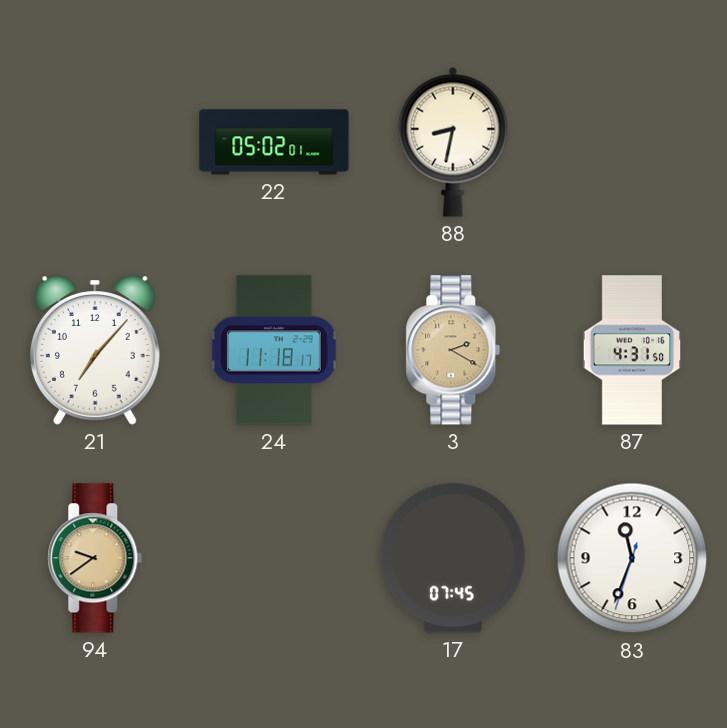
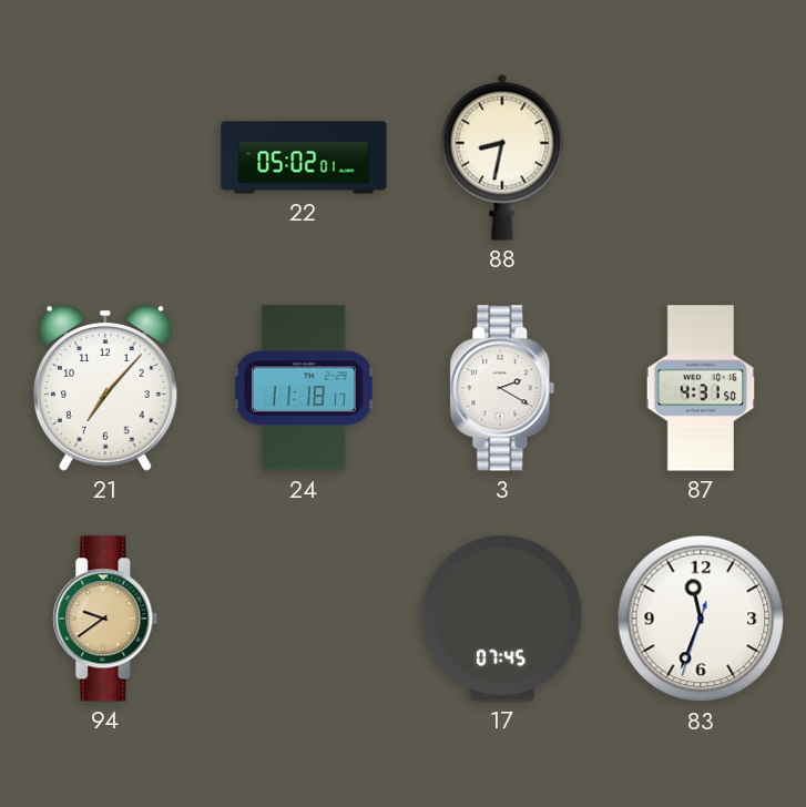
3 dial: champagne -> white
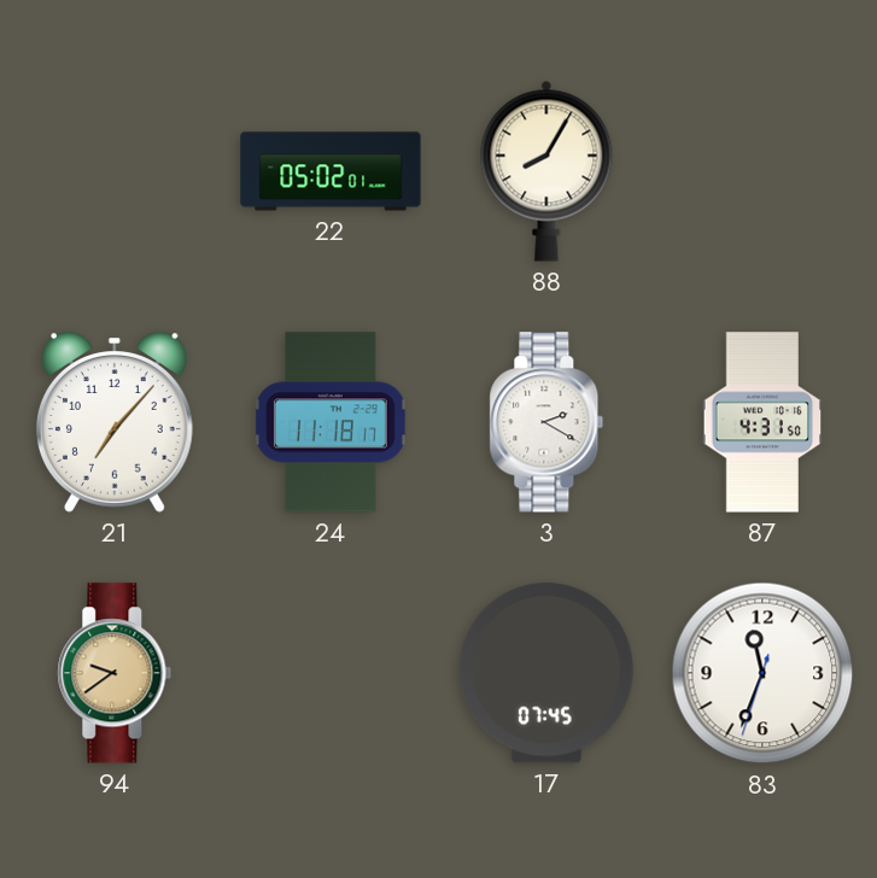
88: 8:32 -> 8:05
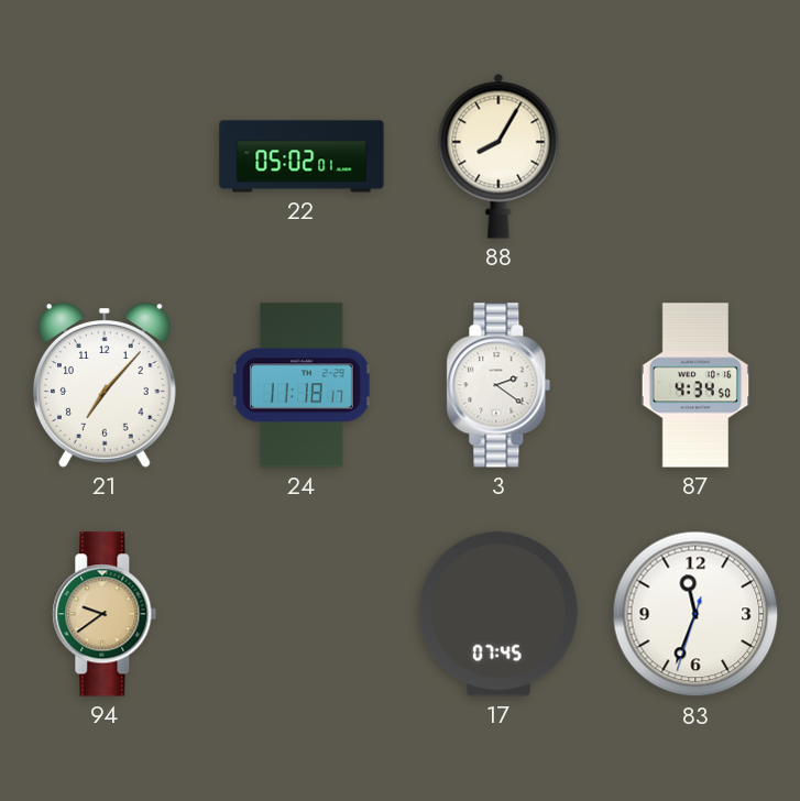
3: 2:20 -> 2:21
87: 4:31 -> 4:34
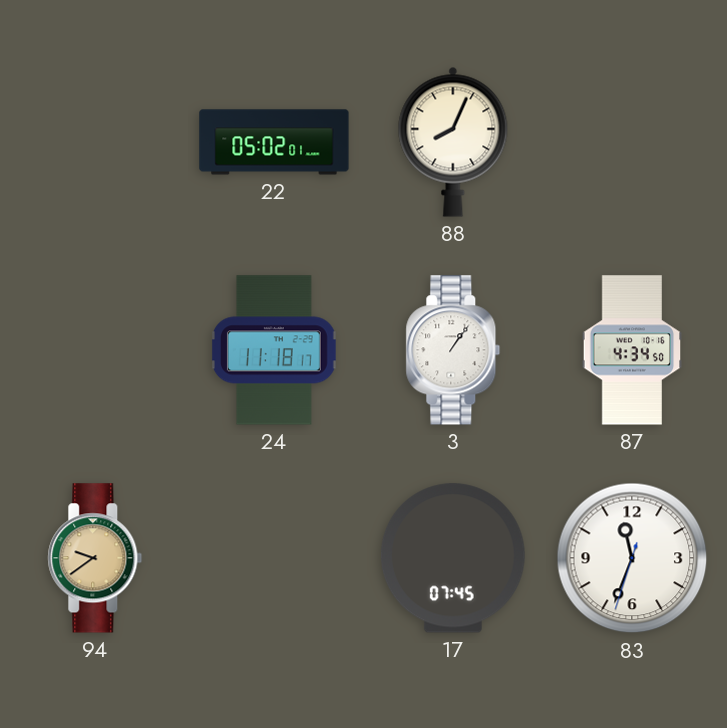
88: 8:05 -> 8:04
21: 7:07 -> none
3: 2:21 -> 1:06
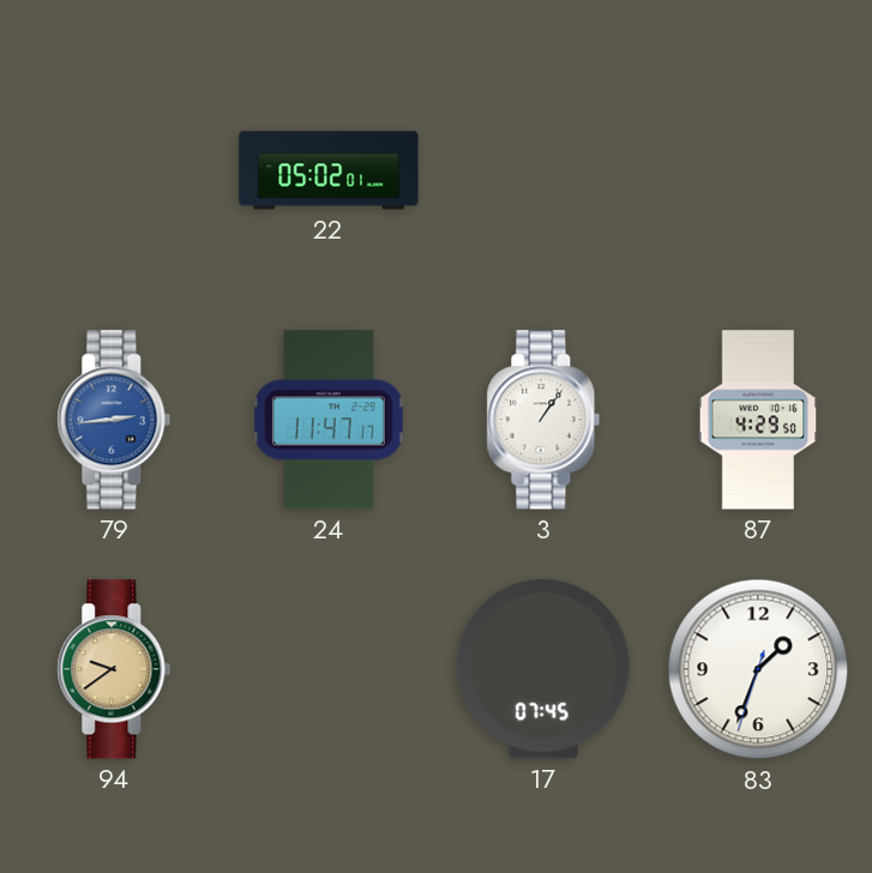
88: 8:04 -> none
79: none -> 2:44
24: 11:18 -> 11:47
87: 4:34 -> 4:29
83: 11:33 -> 1:33
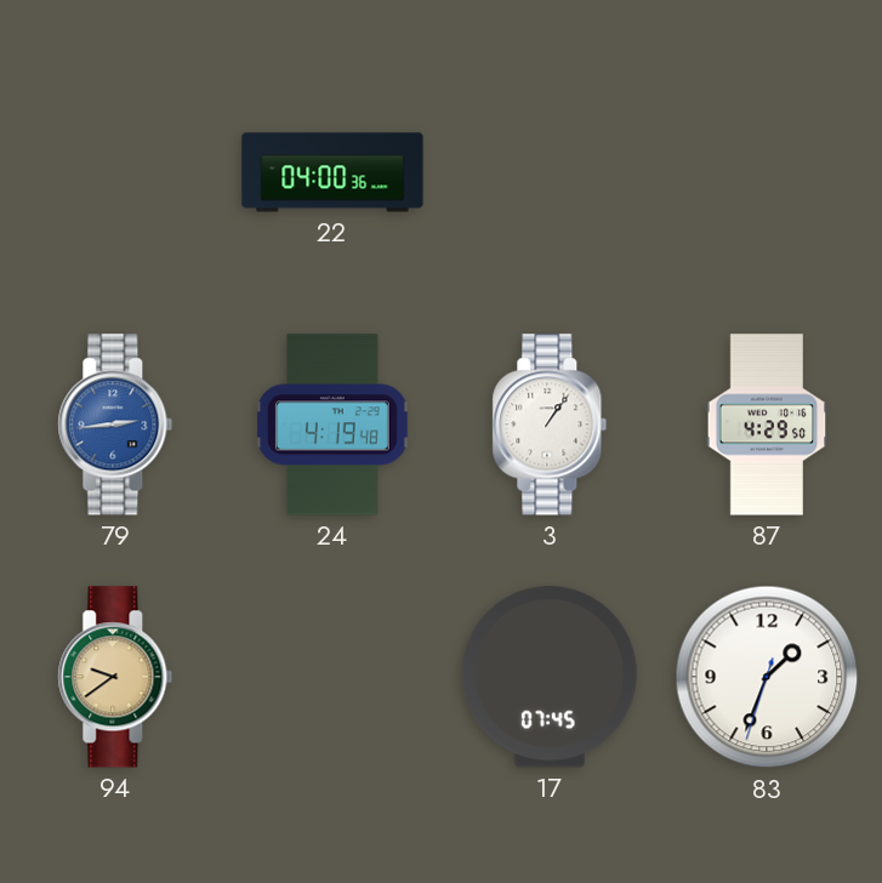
22: 05:02 -> 04:00
24: 11:47 -> 4:19
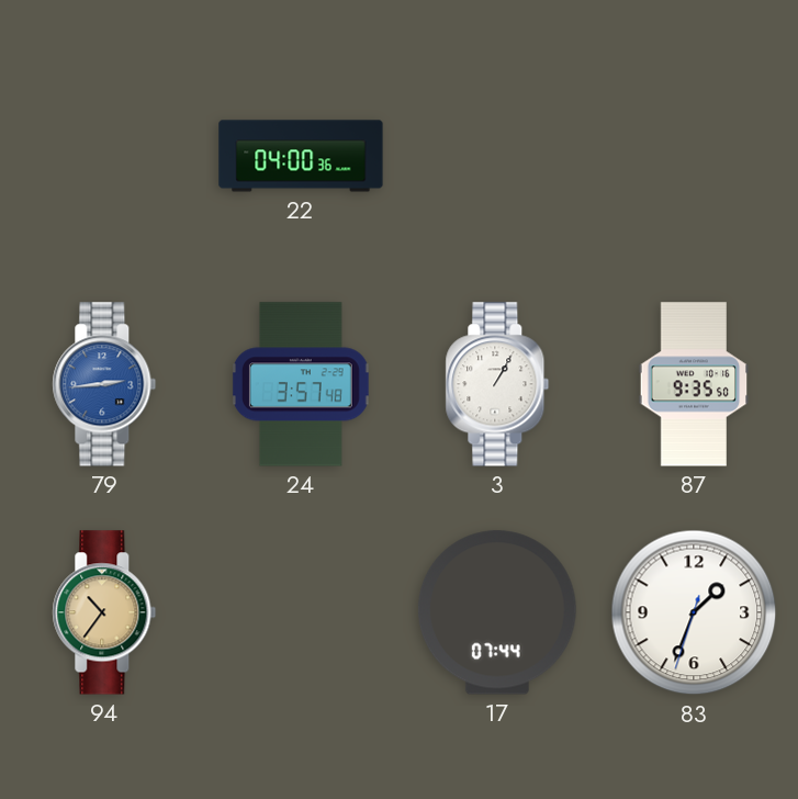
24: 4:19 -> 3:57
3: 1:06 -> 1:05
87: 4:29 -> 9:35
94: 9:39 -> 10:36
17: 07:45 -> 07:44
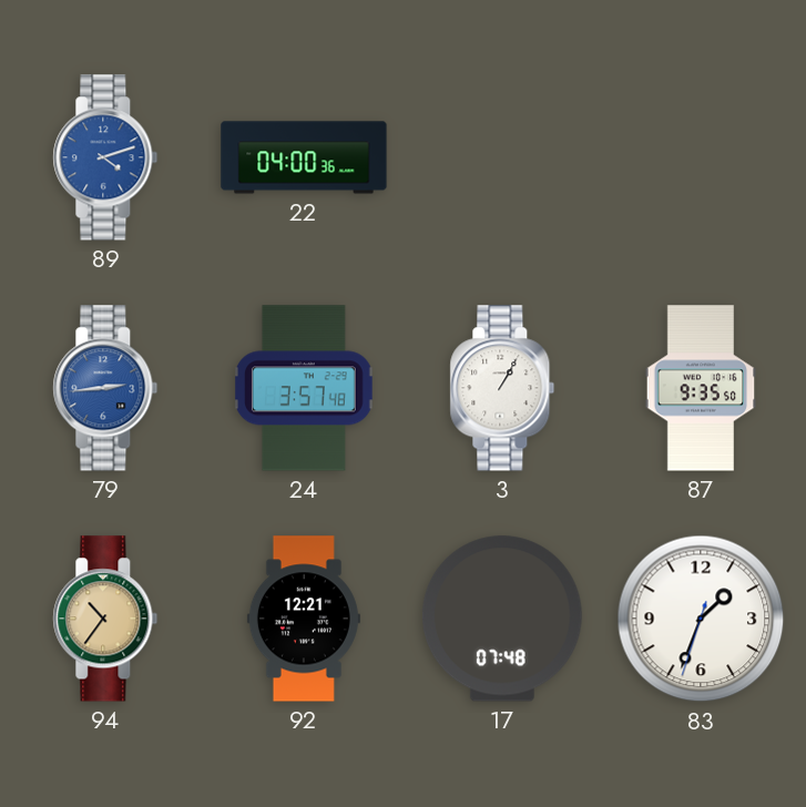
89: none -> 4:12
92: none -> 12:21
17: 07:44 -> 07:48
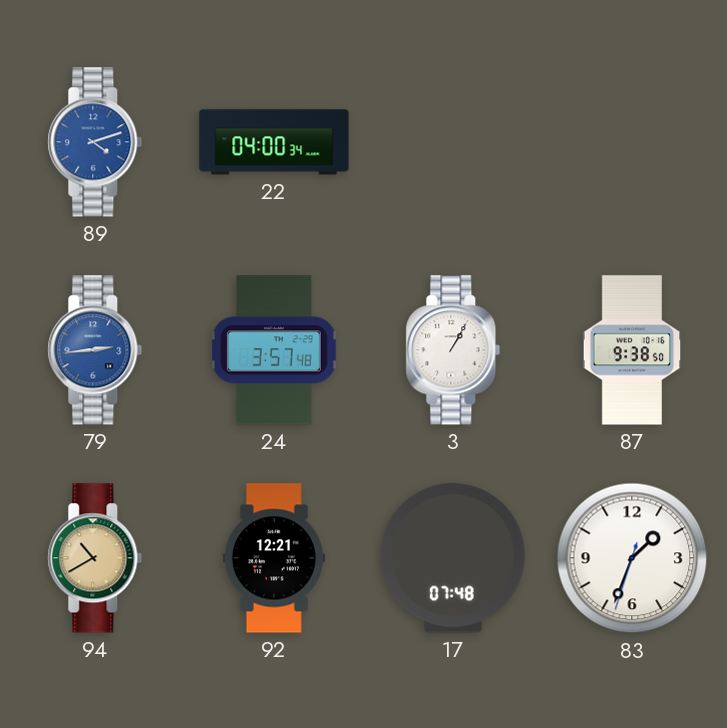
22: 04:00:36 -> 04:00:34
87: 9:35 -> 9:38
94: 10:36 -> 10:40
